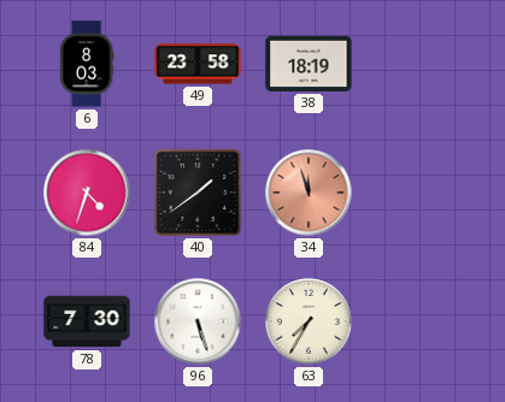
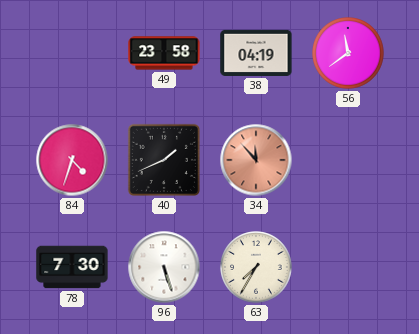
6: 8:03 -> none
38: 18:19 -> 04:19
56: none -> 11:39
40: 1:39 -> 1:41
34: 11:57 -> 11:53
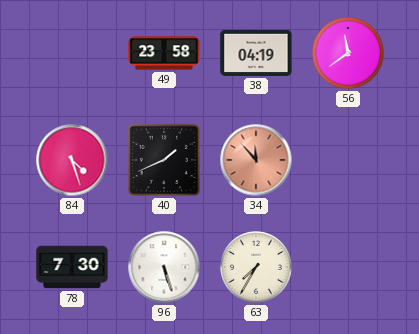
84: 4:33 -> 4:27
